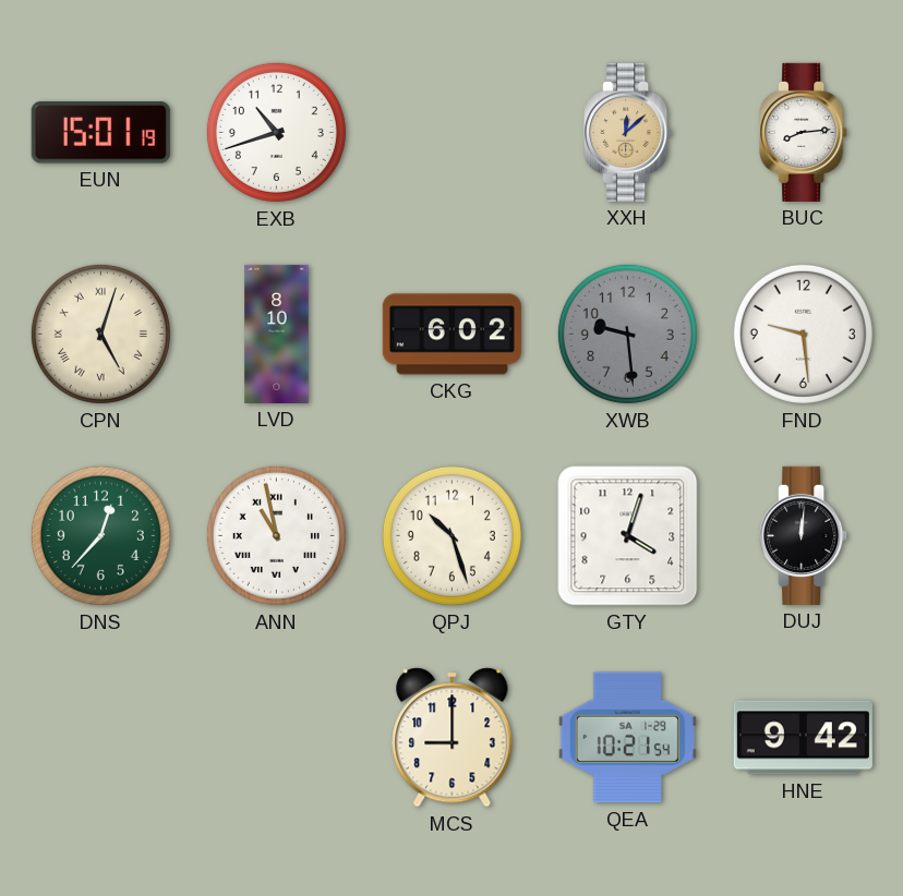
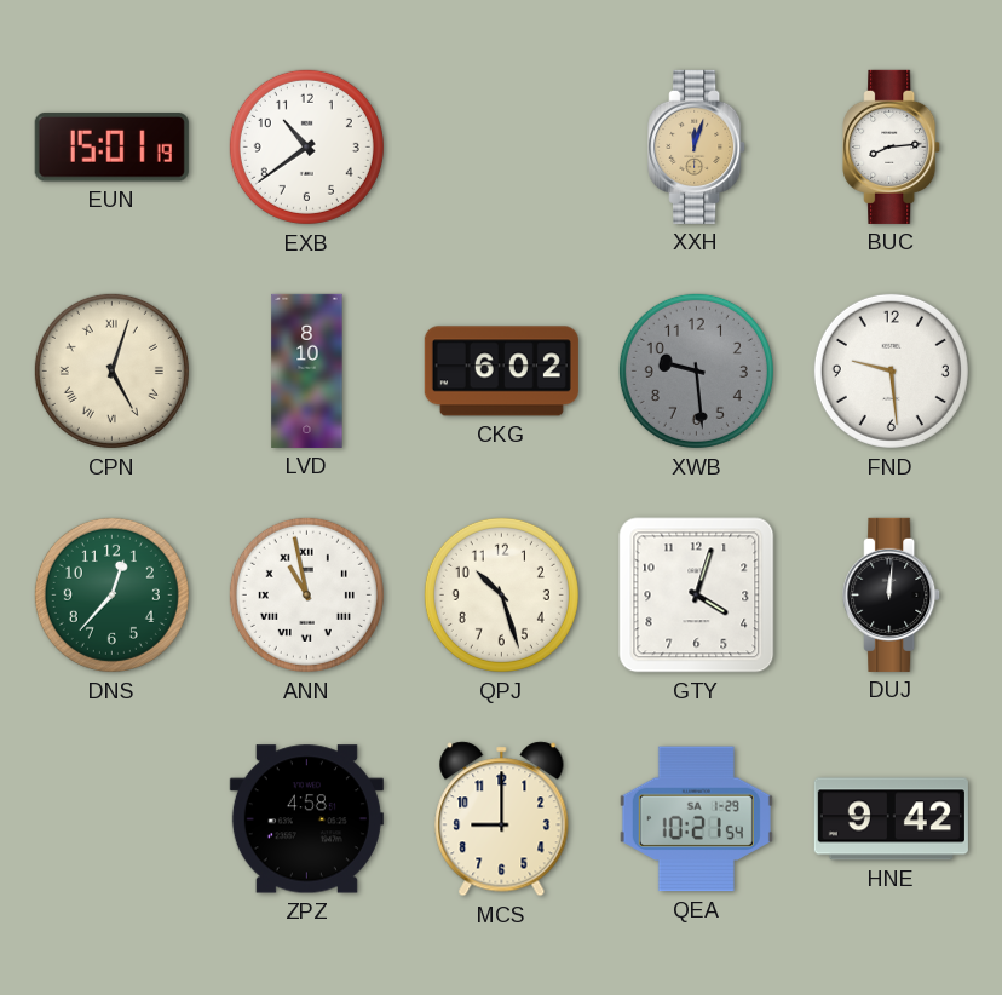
EXB: 10:42 -> 10:39
XXH: 12:08 -> 12:03
ZPZ: none -> 4:58
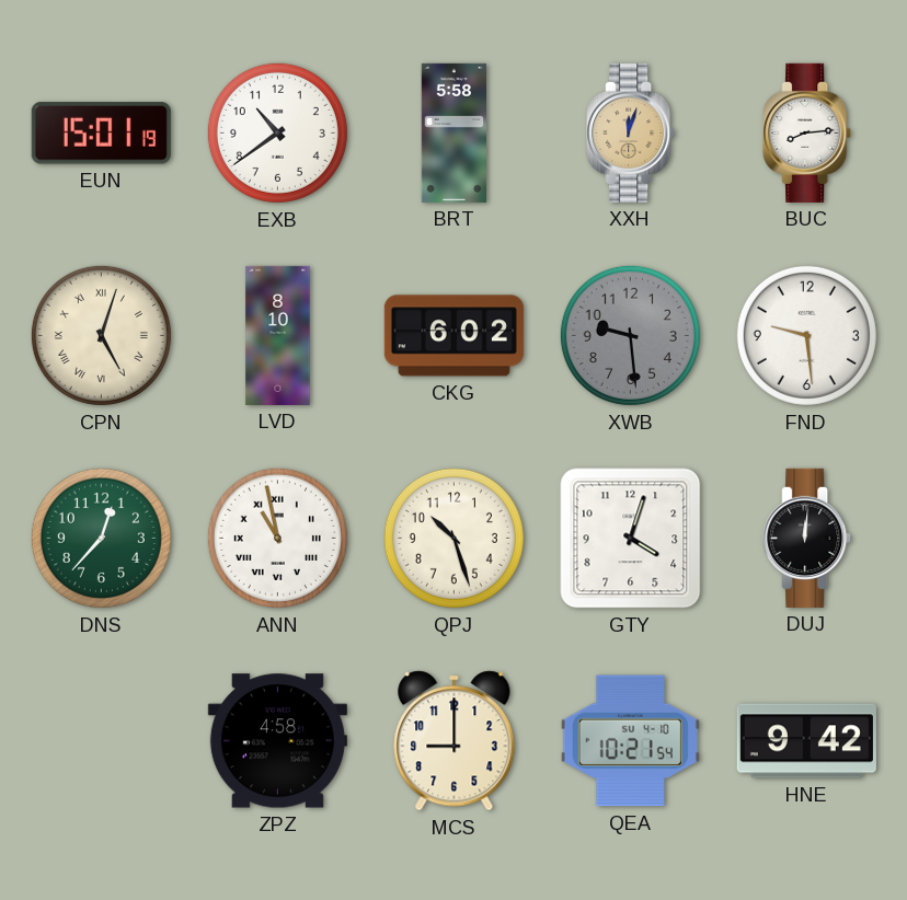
BRT: none -> 5:58
QEA date: SA 1-29 -> SU 4-10
